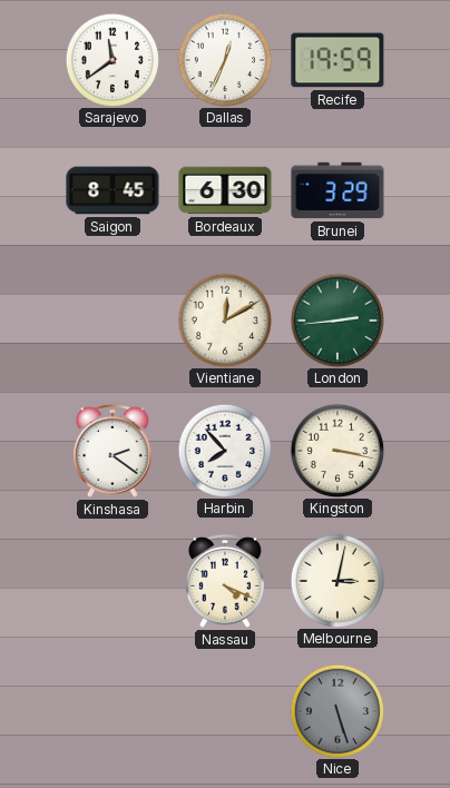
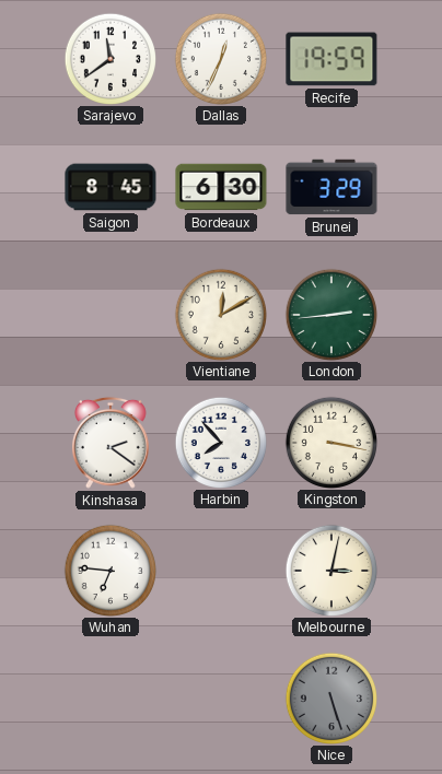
Wuhan: none -> 6:46
Nassau: 4:19 -> none
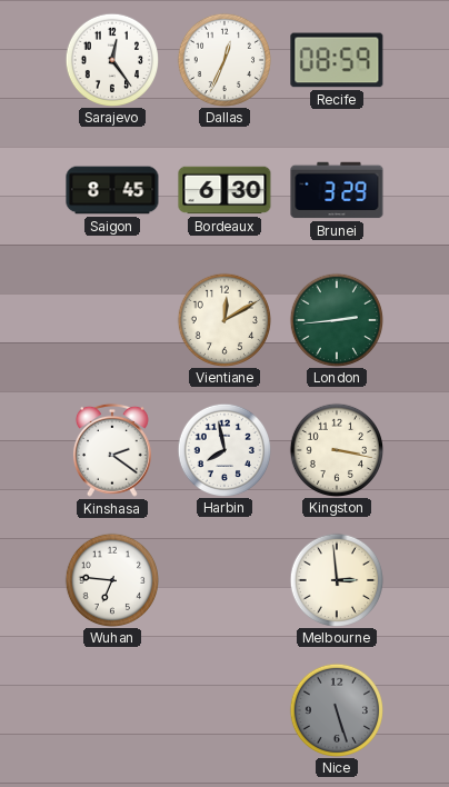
Sarajevo: 11:39 -> 12:24
Recife: 19:59 -> 08:59
Harbin: 7:53 -> 7:58
Melbourne: 3:02 -> 2:59
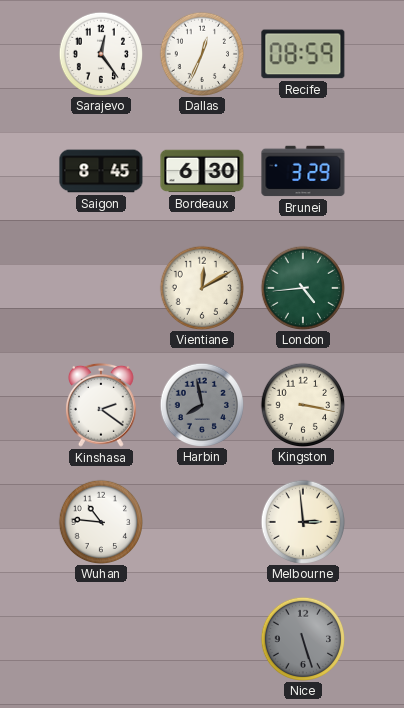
London: 2:44 -> 4:44
Harbin dial: white -> grey
Wuhan: 6:46 -> 10:46
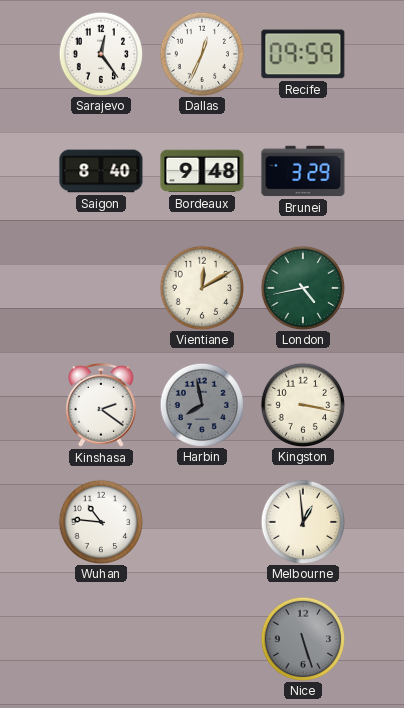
Recife: 08:59 -> 09:59
Saigon: 8:45 -> 8:40
Bordeaux: 6:30 -> 9:48
London: 4:44 -> 4:43
Melbourne: 2:59 -> 12:59
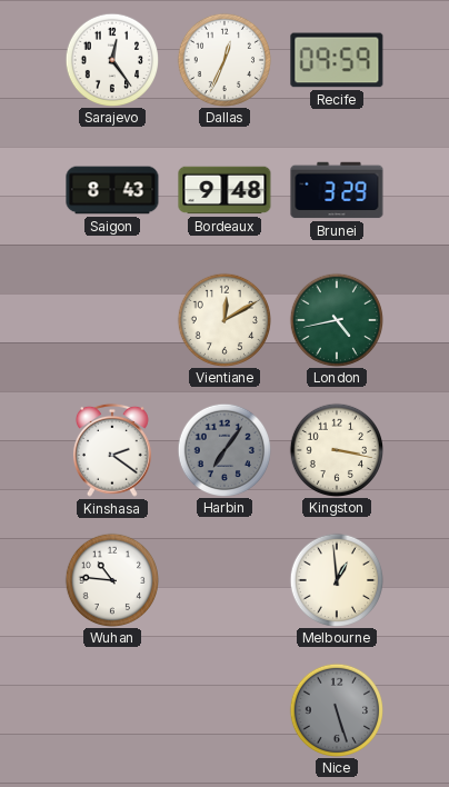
Saigon: 8:40 -> 8:43
Harbin: 7:58 -> 7:06
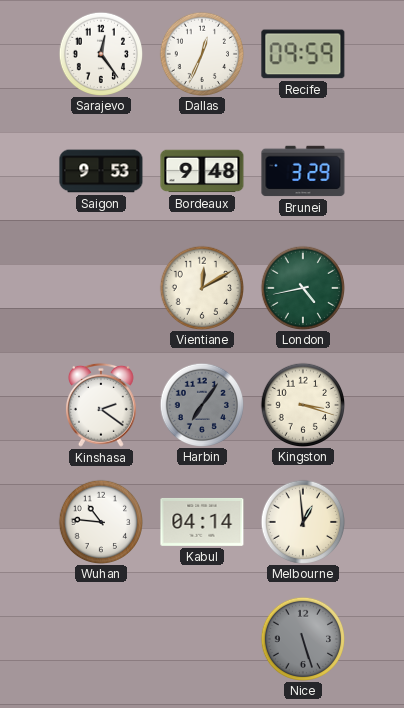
Saigon: 8:43 -> 9:53
Kingston: 3:17 -> 3:18
Kabul: none -> 04:14
